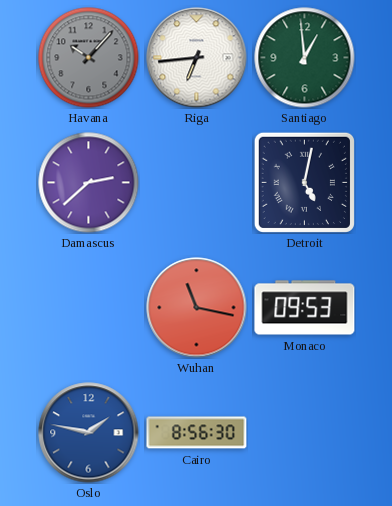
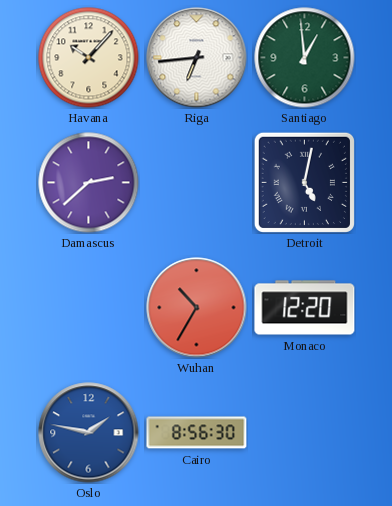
Havana dial: grey -> cream
Wuhan: 11:17 -> 10:35
Monaco: 09:53 -> 12:20
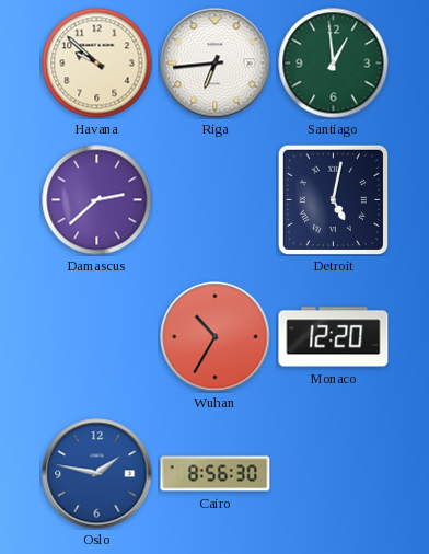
Havana: 10:07 -> 9:52
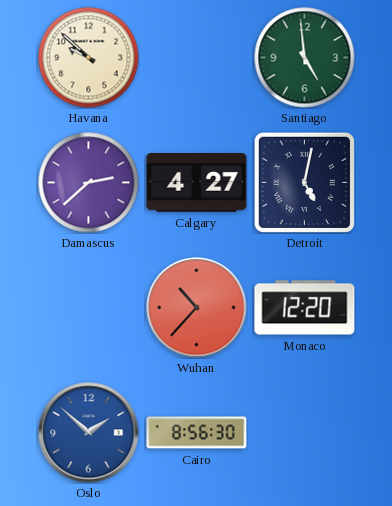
Riga: 6:44 -> none
Santiago: 12:59 -> 4:59
Calgary: none -> 4:27
Wuhan: 10:35 -> 10:37
Oslo: 1:47 -> 1:52
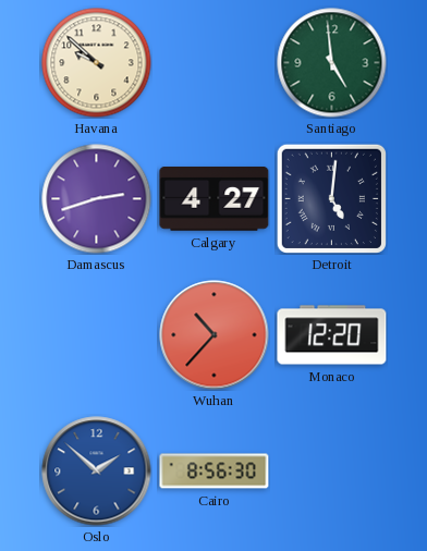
Damascus: 2:38 -> 2:42
Detroit: 5:02 -> 5:01
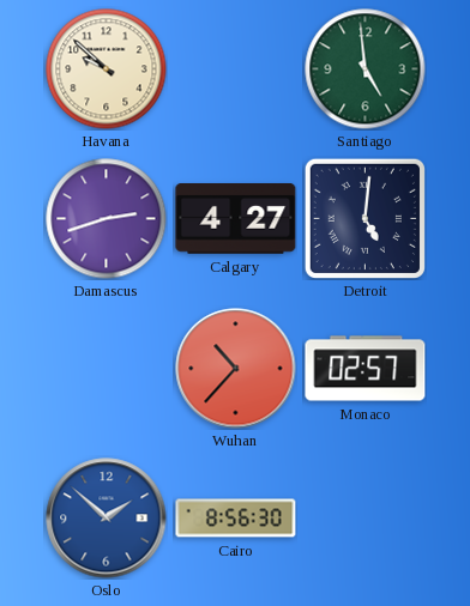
Monaco: 12:20 -> 02:57
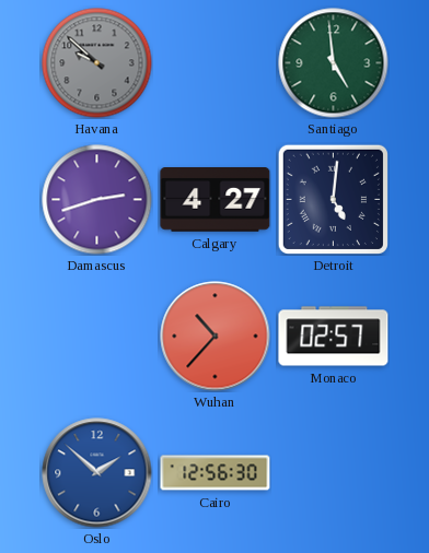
Havana dial: cream -> grey
Cairo: 8:56 -> 12:56
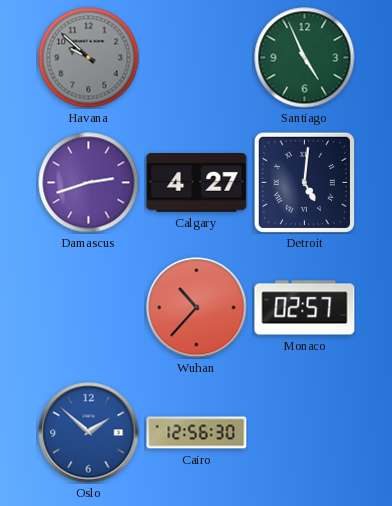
Santiago: 4:59 -> 4:56
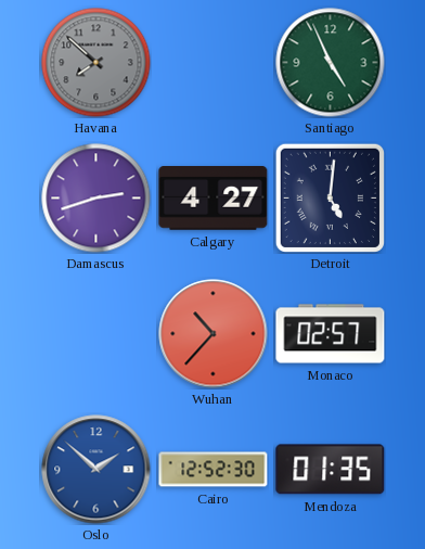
Havana: 9:52 -> 7:52
Cairo: 12:56 -> 12:52
Mendoza: none -> 01:35
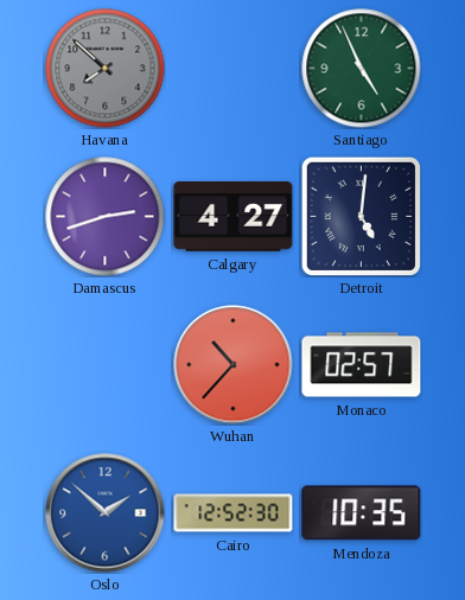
Mendoza: 01:35 -> 10:35
